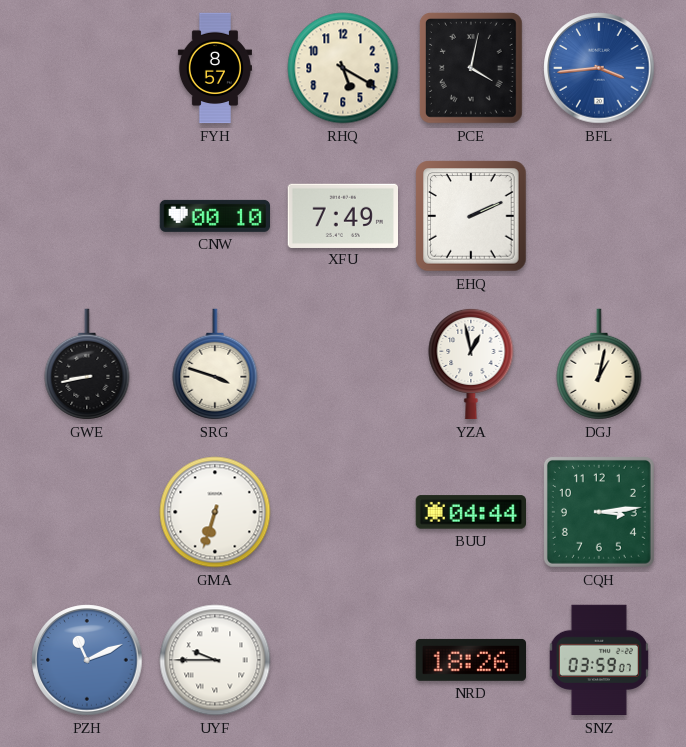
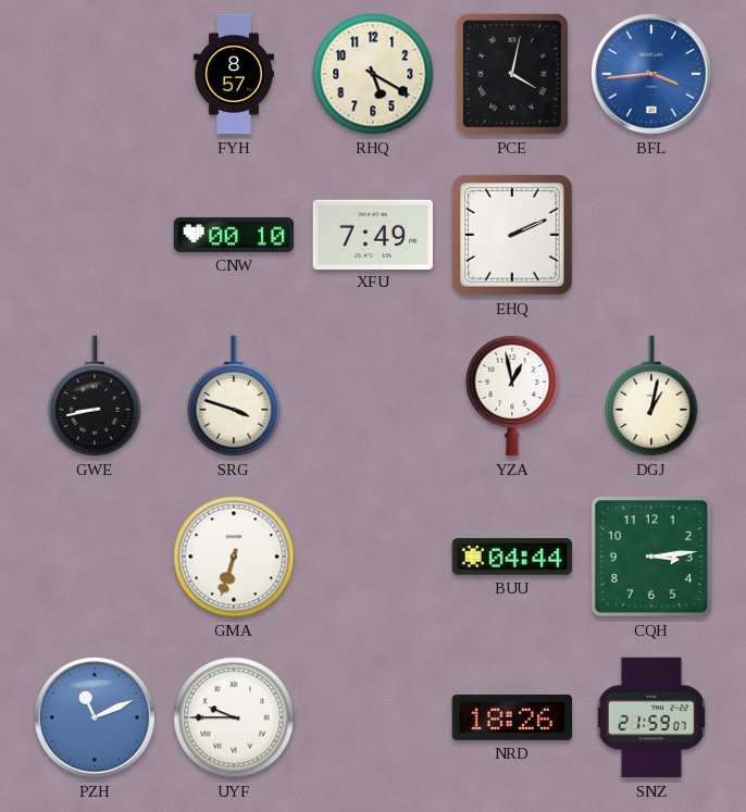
SNZ: 03:59 -> 21:59
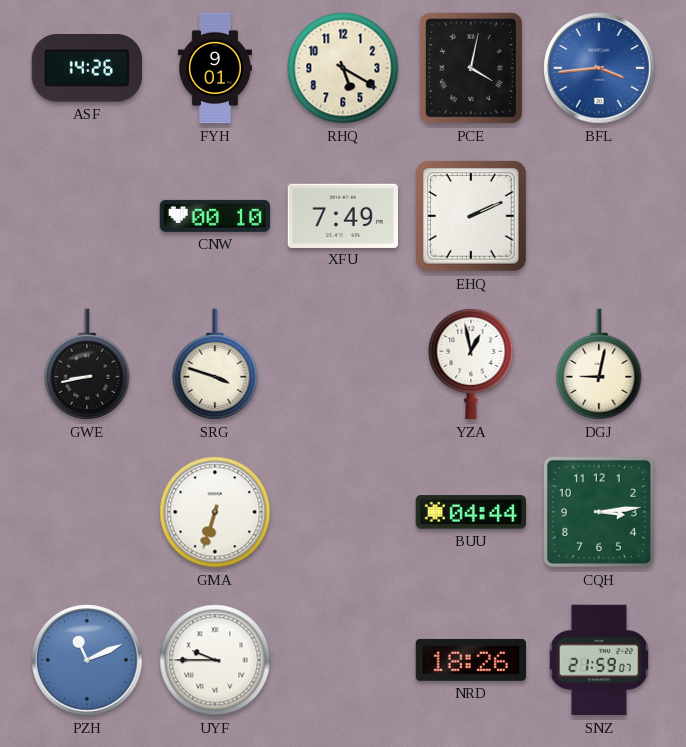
ASF: none -> 14:26
FYH: 8:57 -> 9:01
DGJ: 1:02 -> 9:02
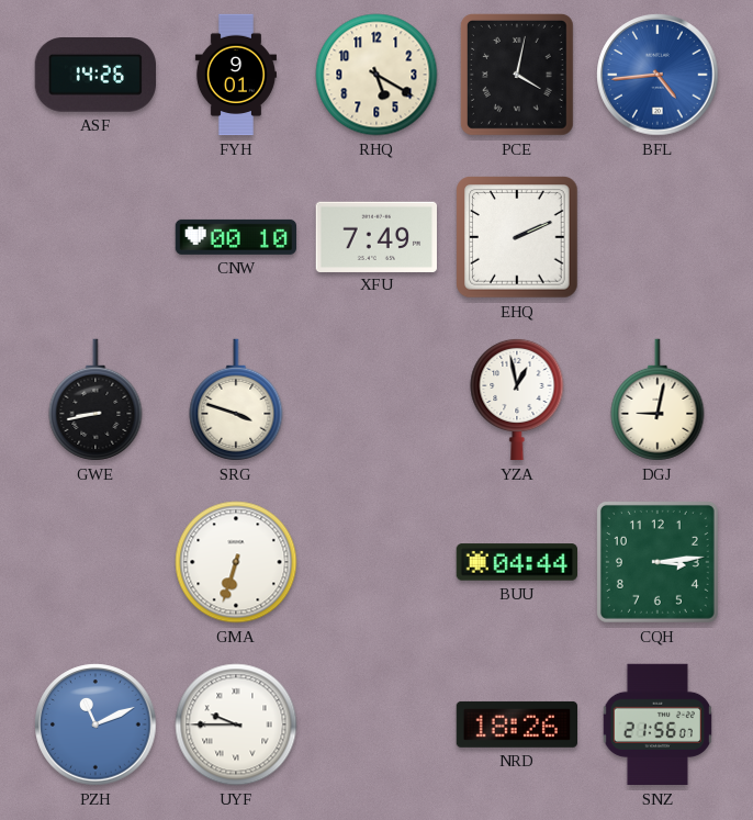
BFL: 3:44 -> 4:44
SNZ: 21:59 -> 21:56
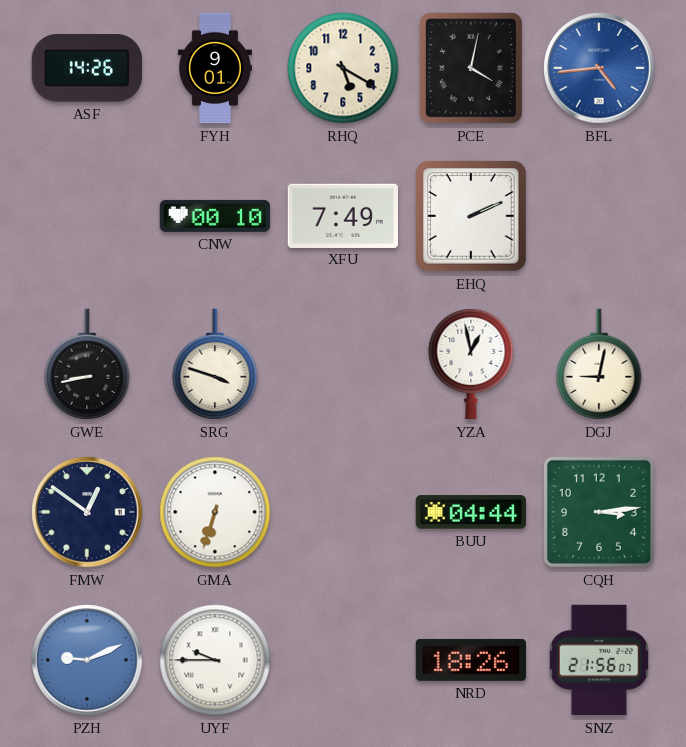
FMW: none -> 12:51
PZH: 11:11 -> 9:11
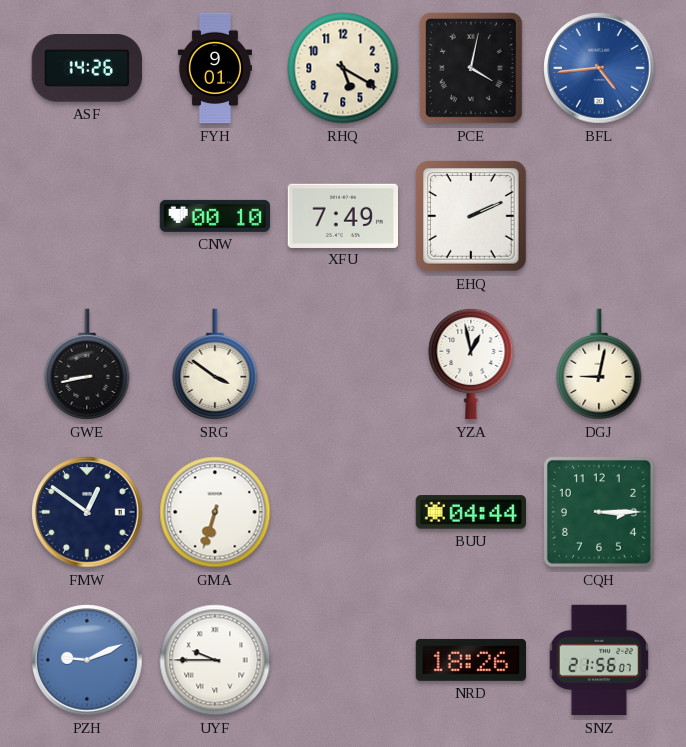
SRG: 3:48 -> 3:51
CQH: 3:14 -> 3:15
